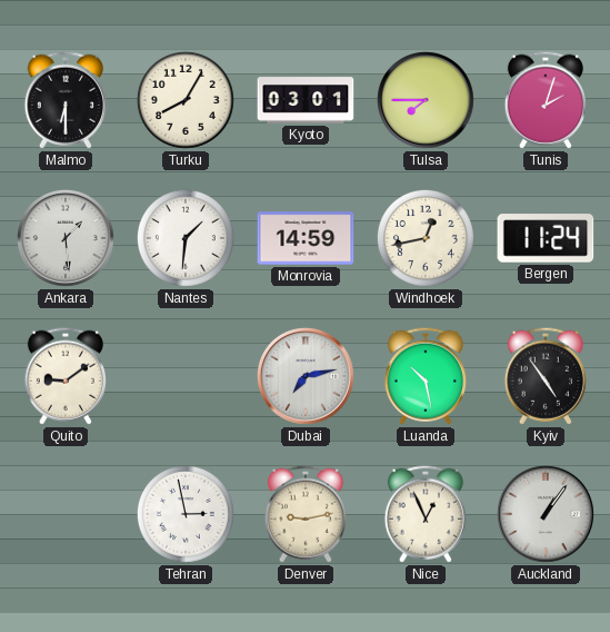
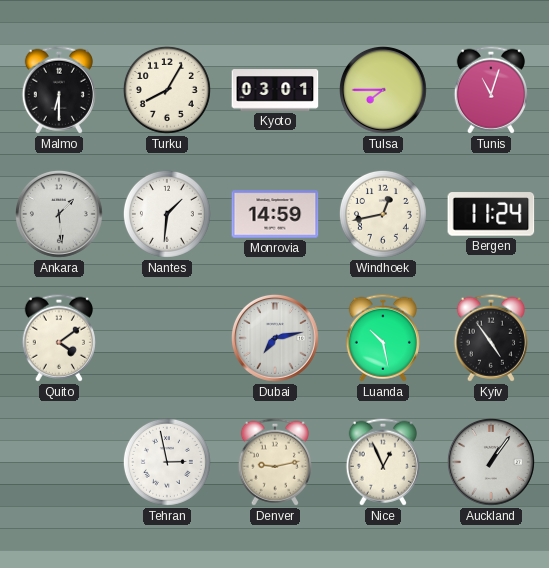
Tunis: 2:03 -> 11:03
Quito: 9:09 -> 4:09
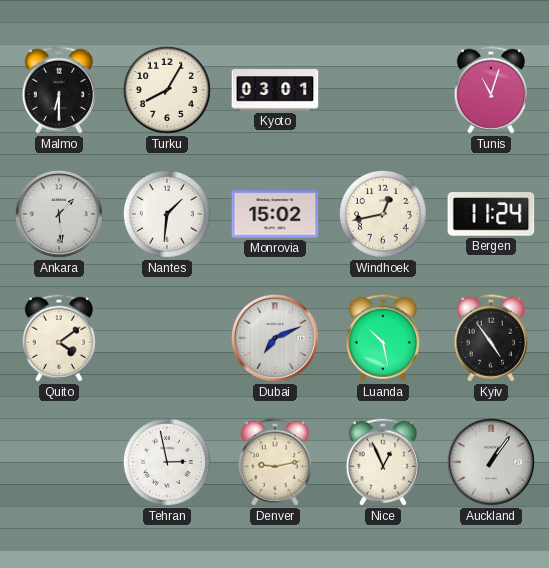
Tulsa: 7:45 -> none
Monrovia: 14:59 -> 15:02
Dubai: 7:13 -> 7:11
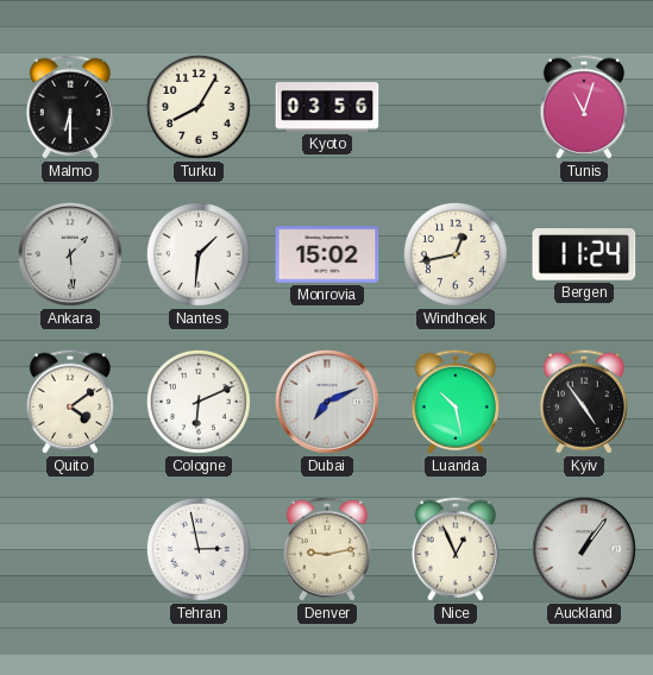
Kyoto: 03:01 -> 03:56
Cologne: none -> 6:11
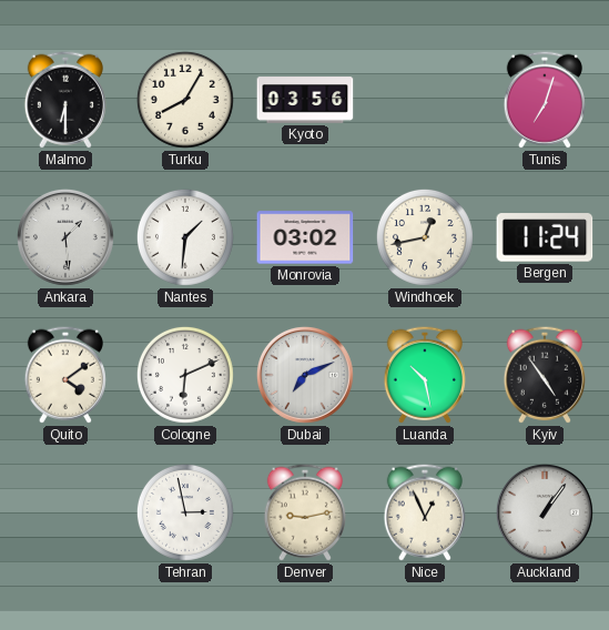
Tunis: 11:03 -> 7:03
Monrovia: 15:02 -> 03:02
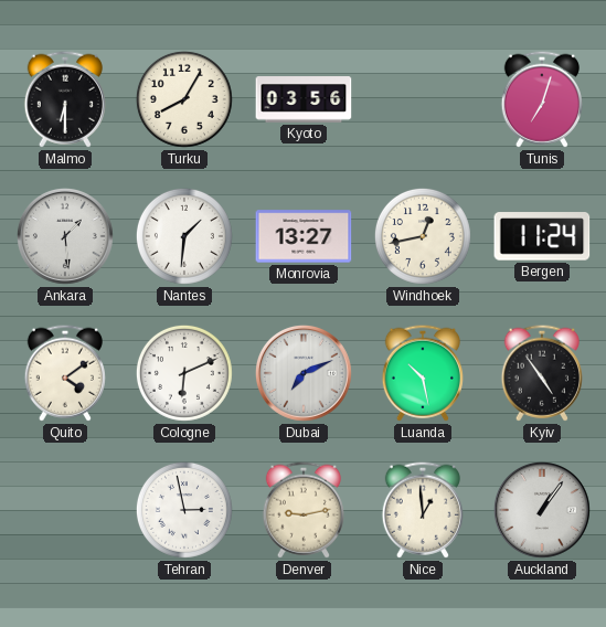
Monrovia: 03:02 -> 13:27
Nice: 12:56 -> 12:59
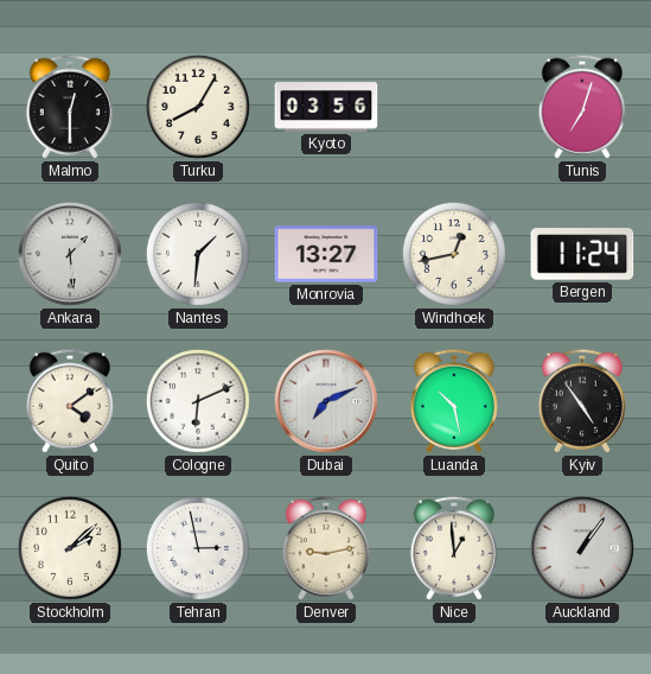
Malmo: 6:30 -> 12:30
Stockholm: none -> 2:08
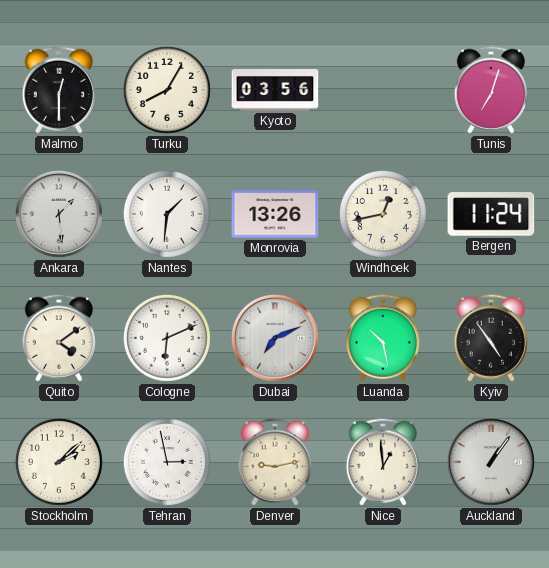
Monrovia: 13:27 -> 13:26
